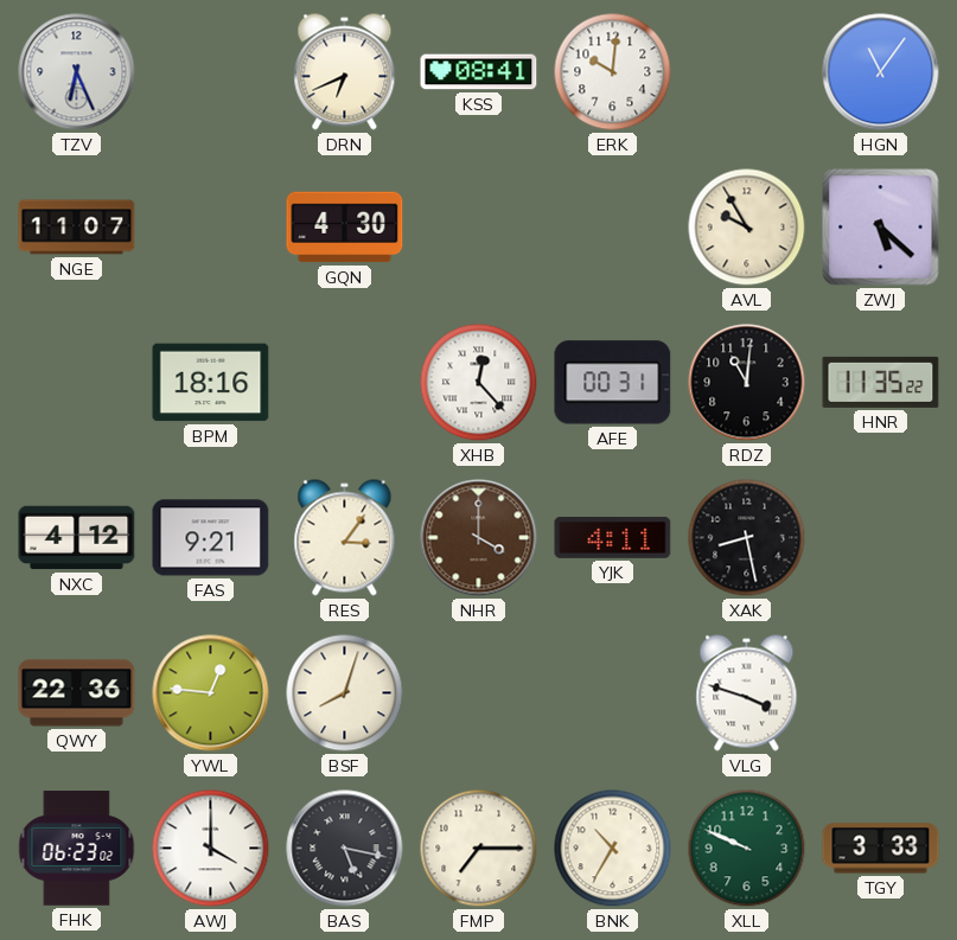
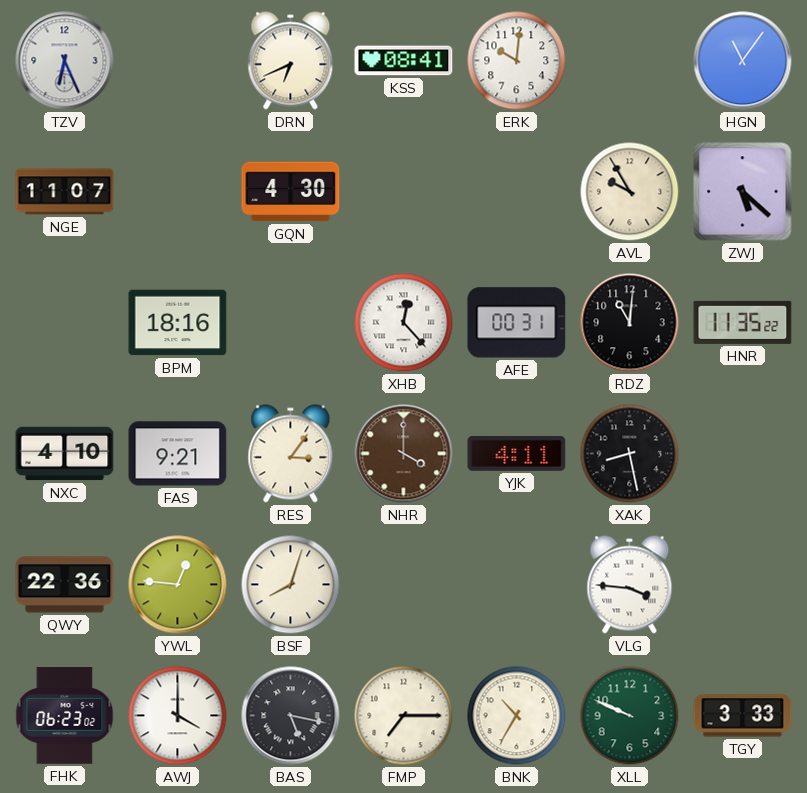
NXC: 4:12 -> 4:10
VLG: 3:48 -> 3:46
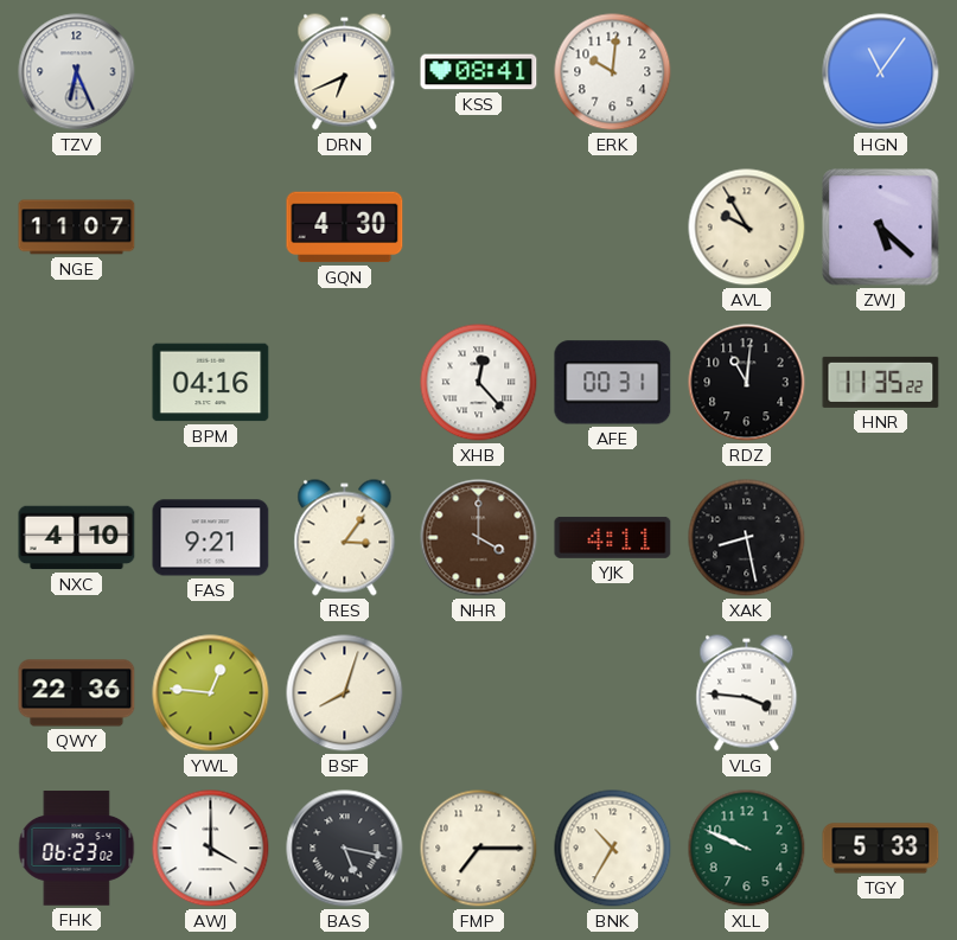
BPM: 18:16 -> 04:16
TGY: 3:33 -> 5:33
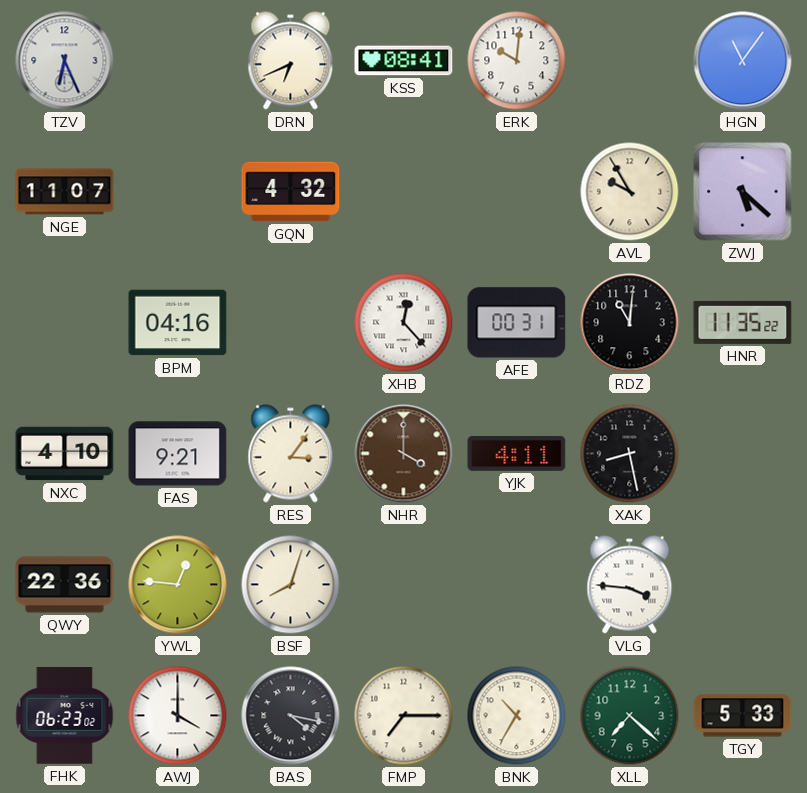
GQN: 4:30 -> 4:32
BAS: 5:17 -> 4:17
XLL: 9:49 -> 7:22
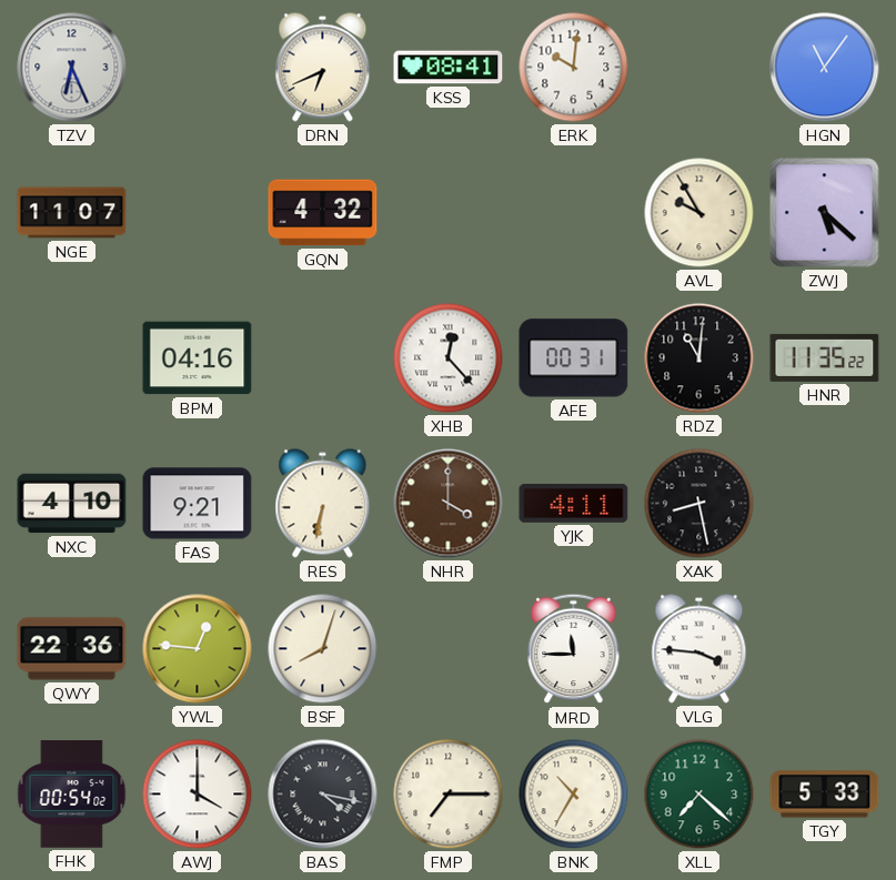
RES: 3:06 -> 6:32
MRD: none -> 11:45
FHK: 06:23 -> 00:54
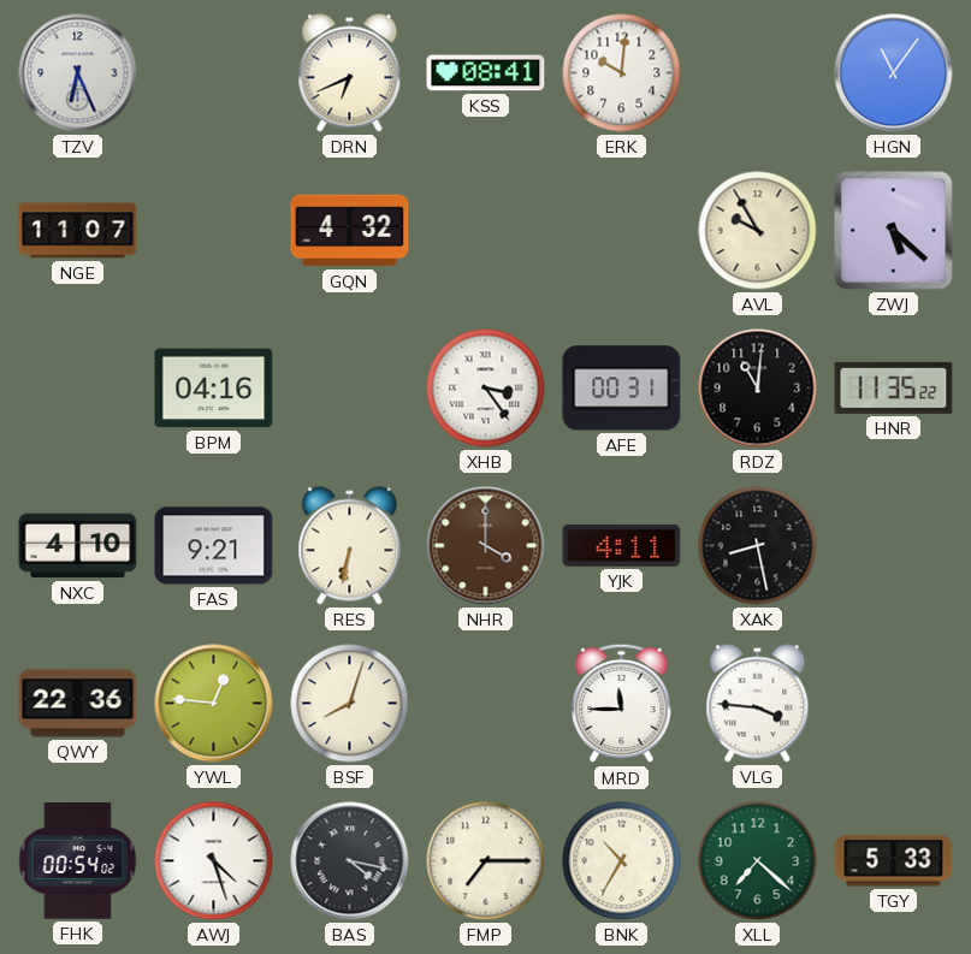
XHB: 12:23 -> 3:24
AWJ: 4:00 -> 4:27
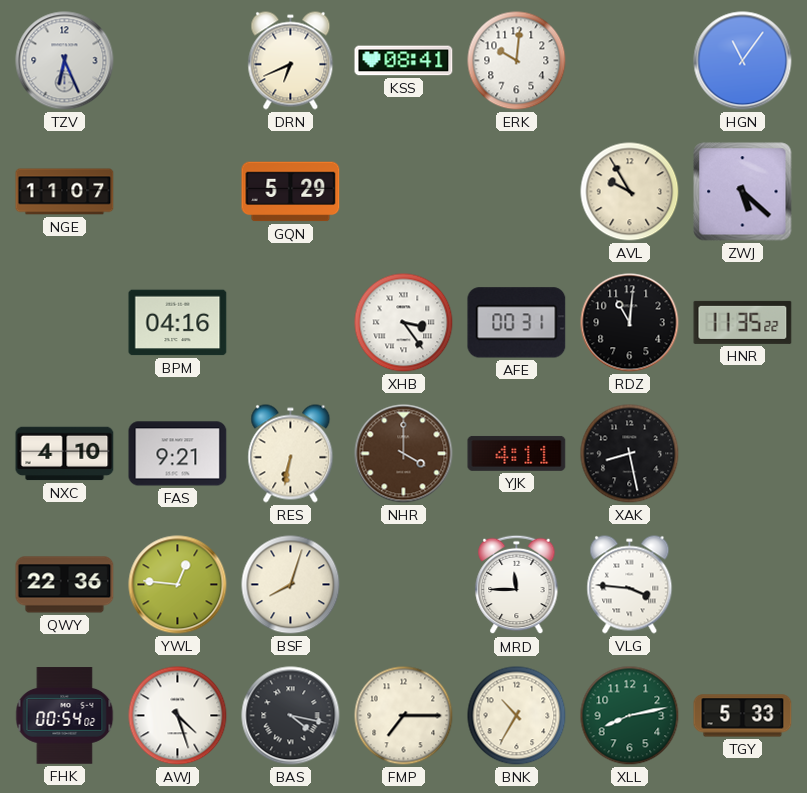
GQN: 4:32 -> 5:29
XLL: 7:22 -> 8:13
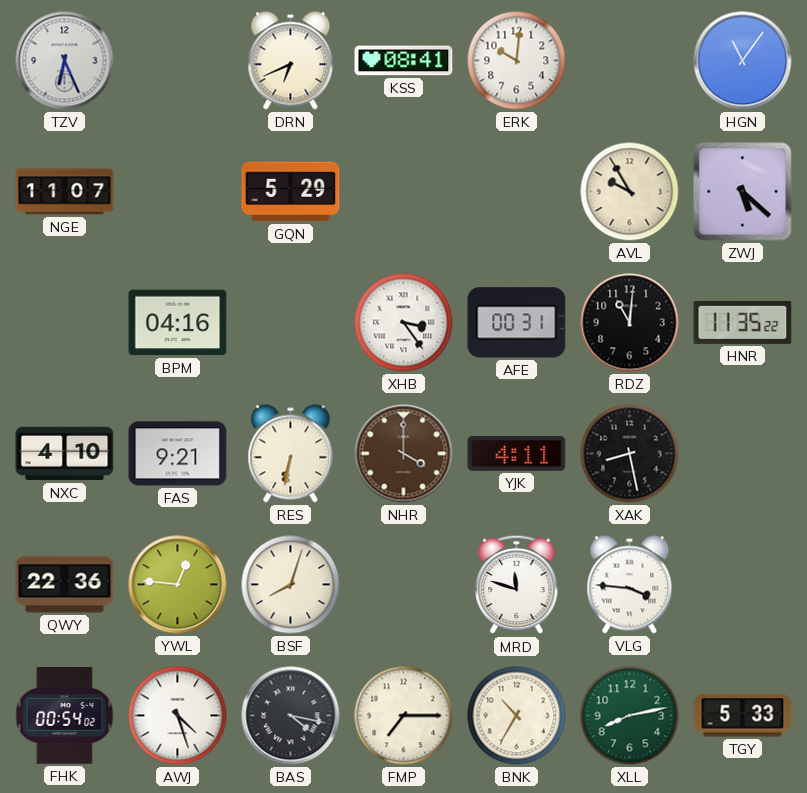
MRD: 11:45 -> 11:48
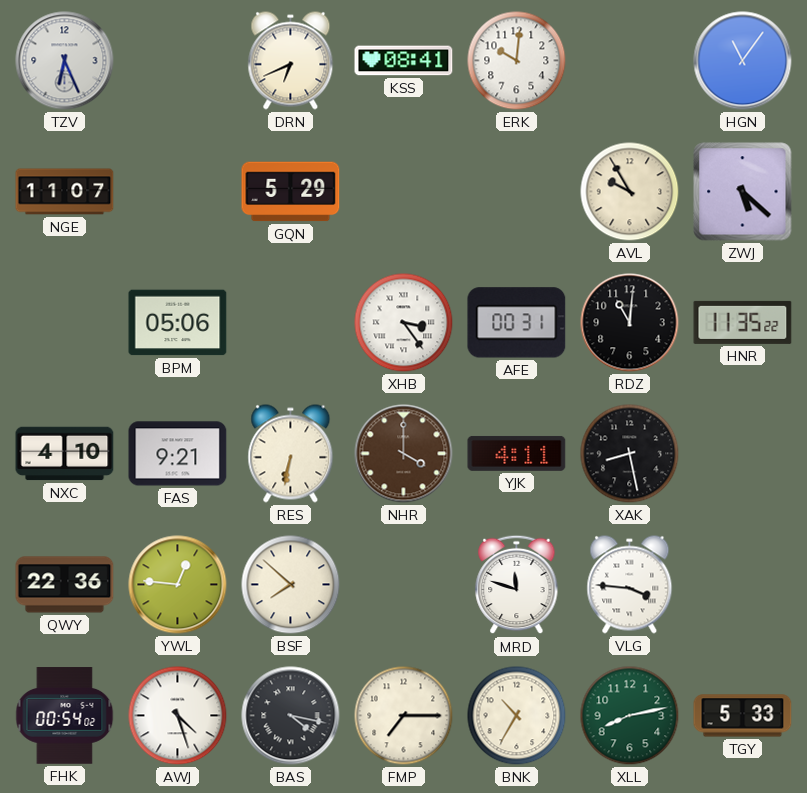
BPM: 04:16 -> 05:06
BSF: 8:03 -> 7:52
